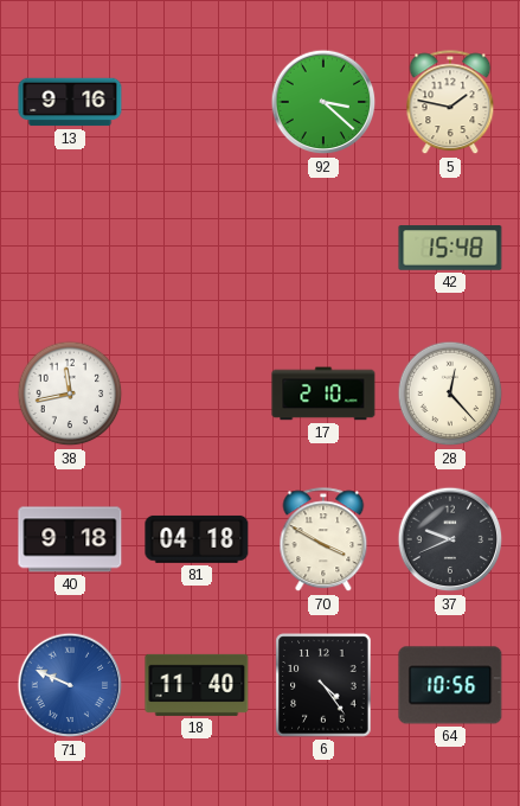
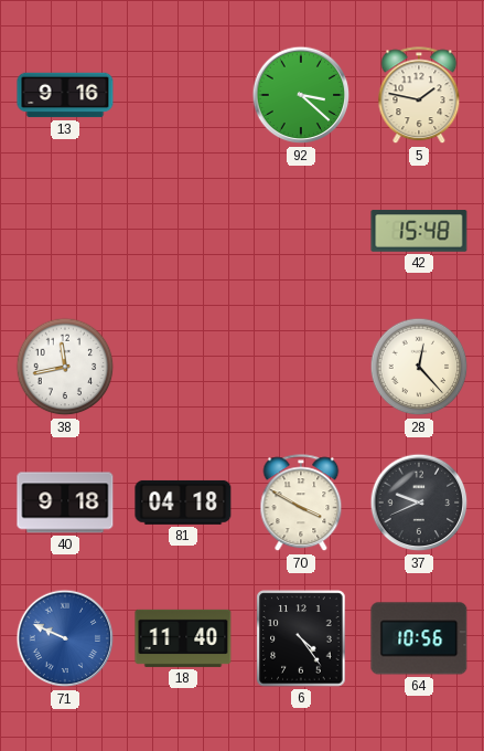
17: 2:10 -> none
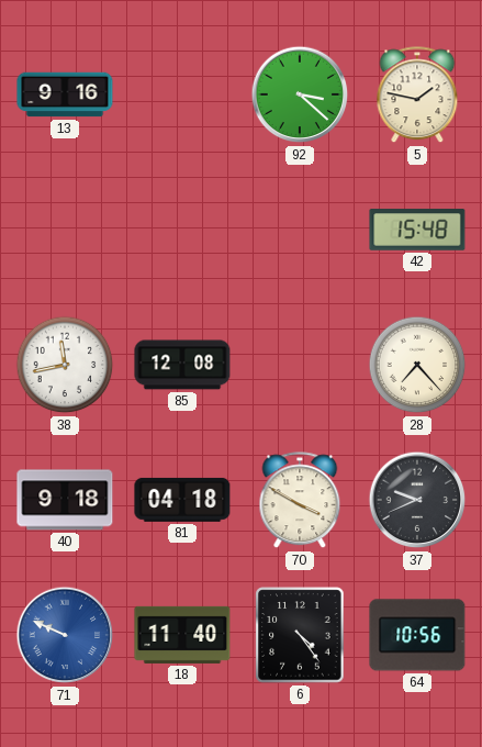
85: none -> 12:08
28: 12:23 -> 7:23
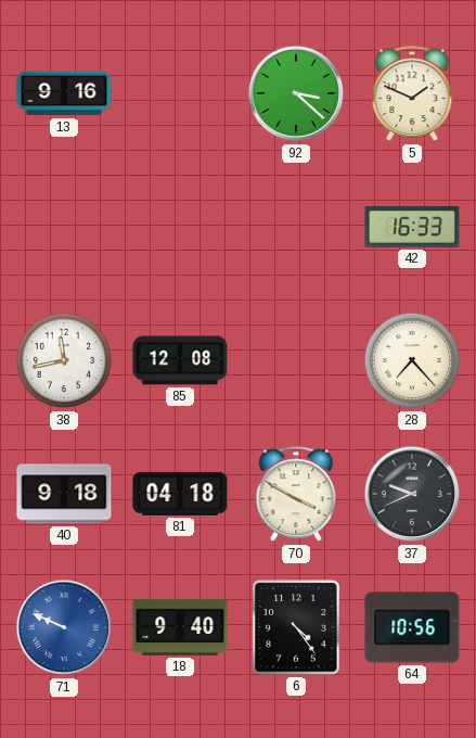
5: 1:47 -> 1:49
42: 15:48 -> 16:33
18: 11:40 -> 9:40
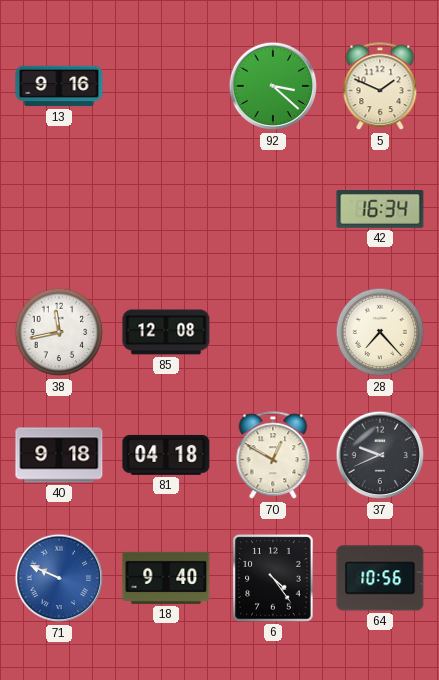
42: 16:33 -> 16:34
70: 3:50 -> 12:50
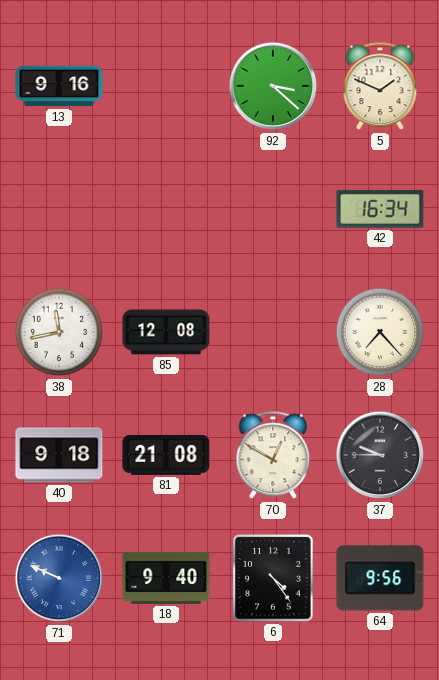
81: 04:18 -> 21:08
37: 9:41 -> 9:45
64: 10:56 -> 9:56
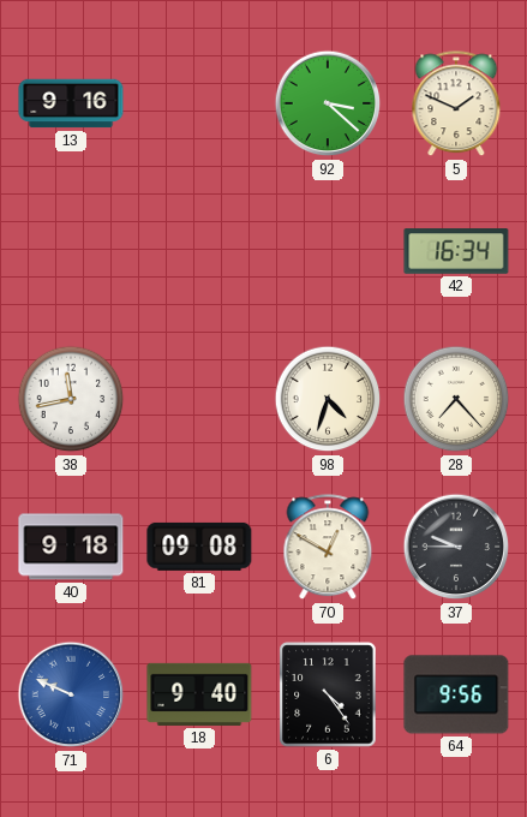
85: 12:08 -> none
98: none -> 4:33
81: 21:08 -> 09:08
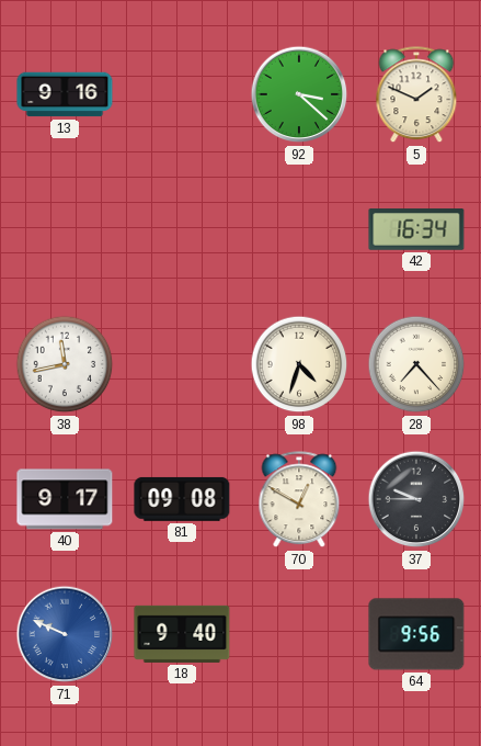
40: 9:18 -> 9:17
6: 4:24 -> none
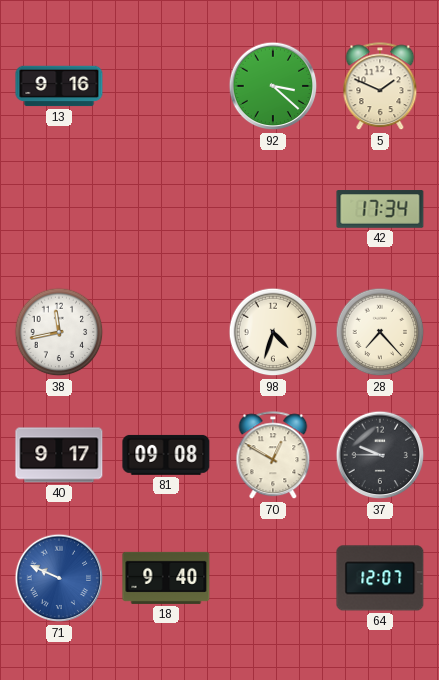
42: 16:34 -> 17:34
64: 9:56 -> 12:07
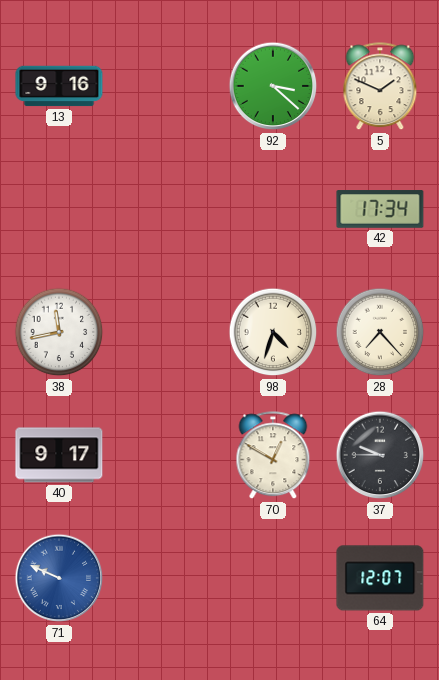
81: 09:08 -> none
18: 9:40 -> none
